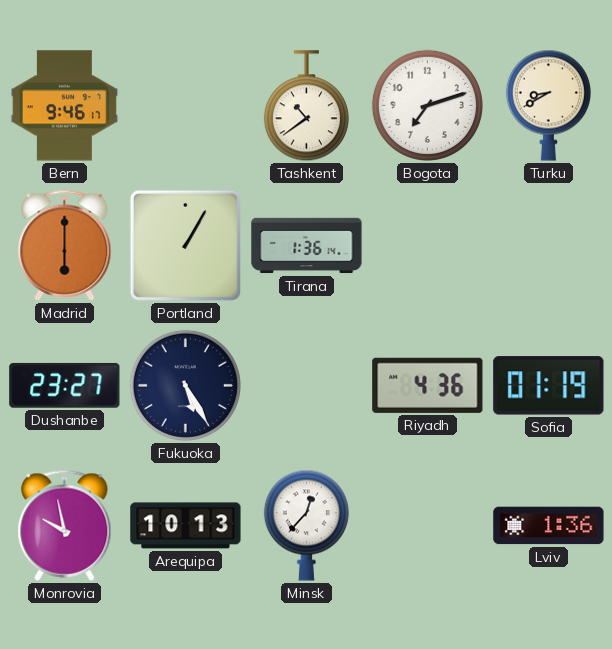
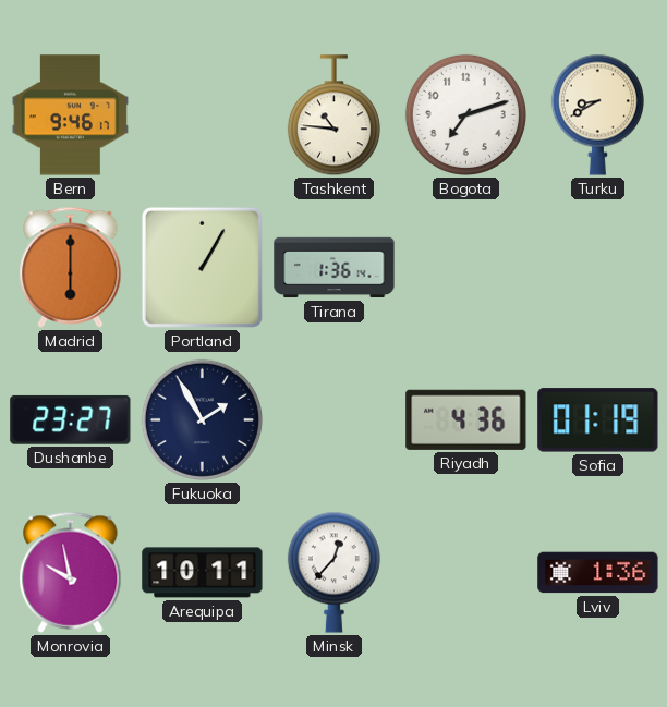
Tashkent: 10:39 -> 10:46
Fukuoka: 5:25 -> 1:55
Arequipa: 10:13 -> 10:11
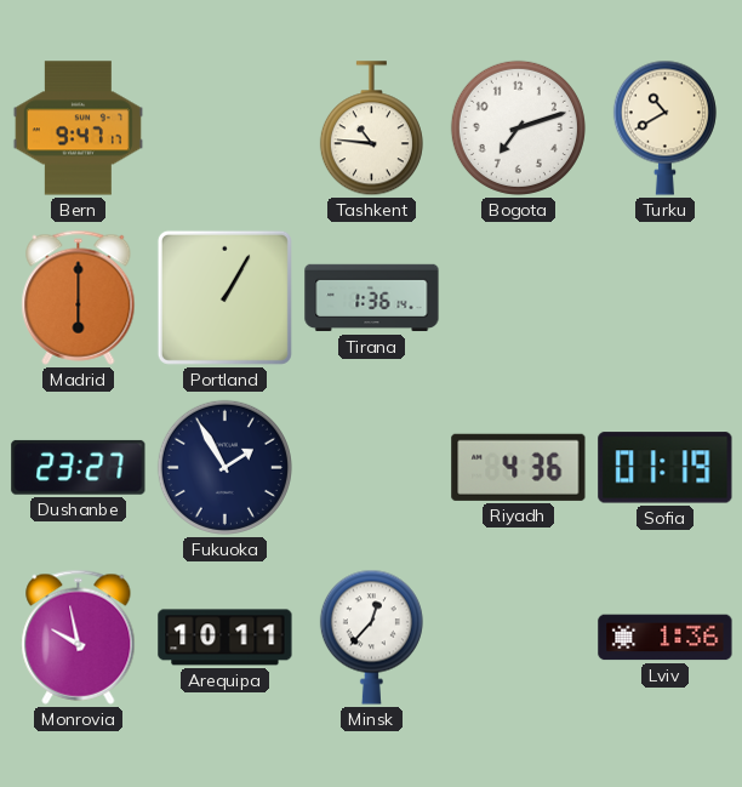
Bern: 9:46 -> 9:47
Turku: 8:40 -> 10:40
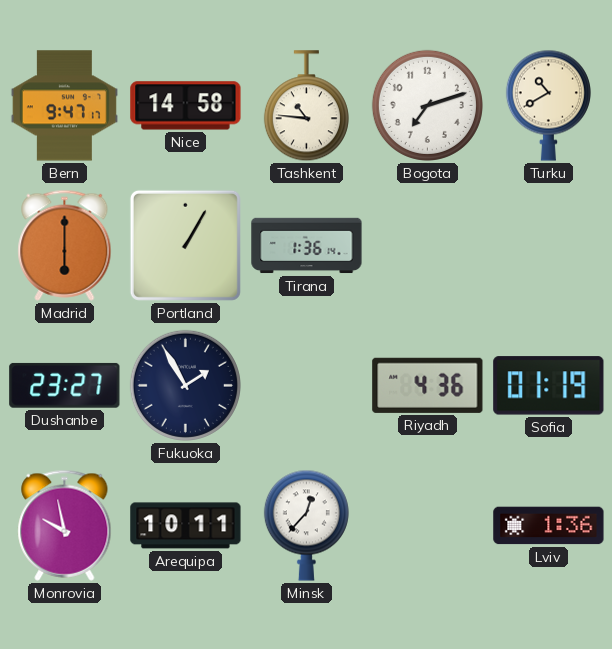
Nice: none -> 14:58
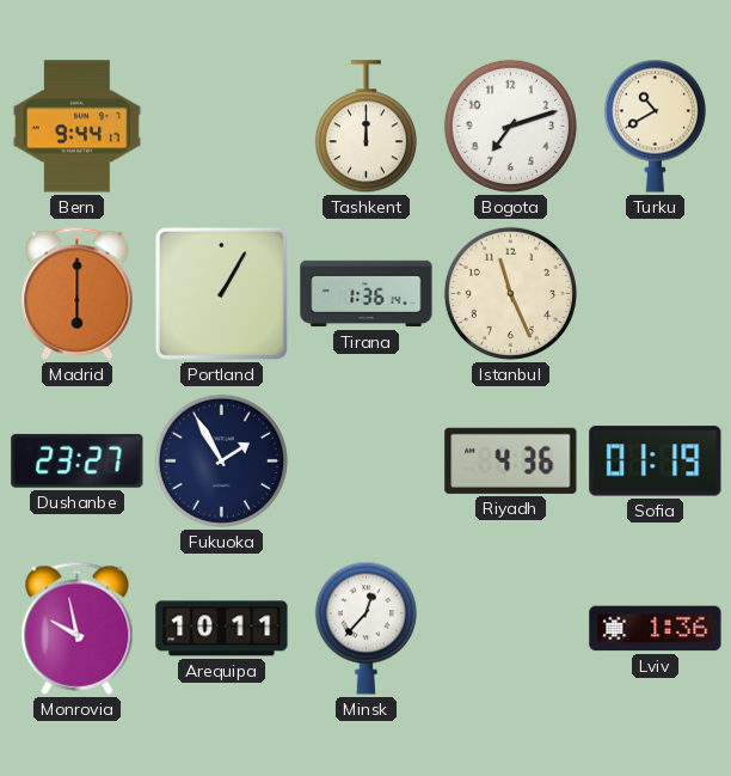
Bern: 9:47 -> 9:44
Nice: 14:58 -> none
Tashkent: 10:46 -> 12:00
Istanbul: none -> 11:26
